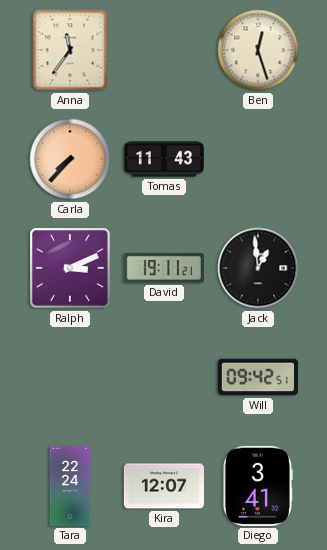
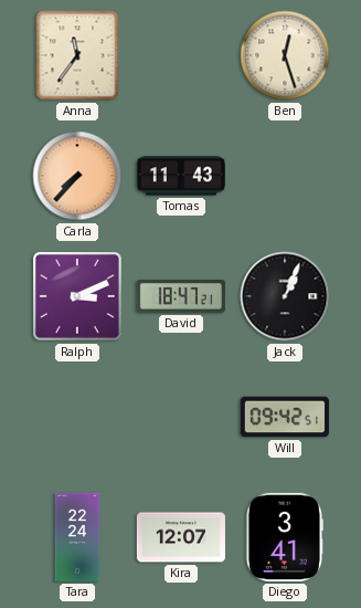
David: 19:11 -> 18:47
Jack: 12:59 -> 1:04
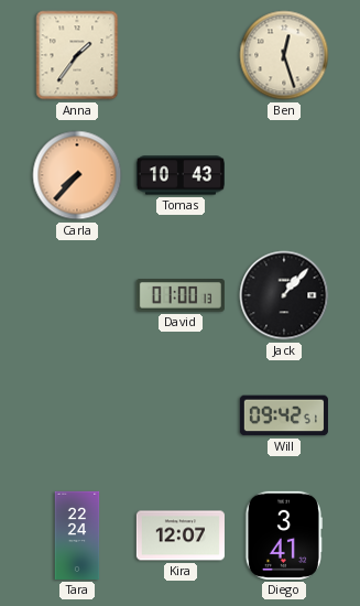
Anna: 11:36 -> 1:36
Tomas: 11:43 -> 10:43
Ralph: 3:11 -> none
David: 18:47 -> 01:00
Jack: 1:04 -> 1:07
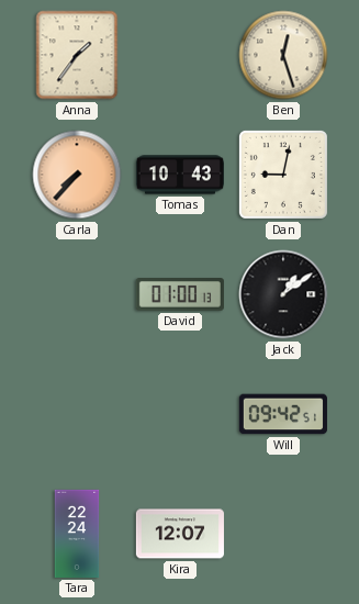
Dan: none -> 9:02
Jack: 1:07 -> 1:09
Diego: 3:41 -> none
